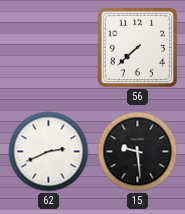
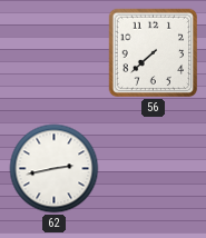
62: 2:41 -> 2:43
15: 9:29 -> none
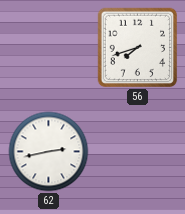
56: 7:38 -> 7:42
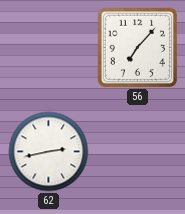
56: 7:42 -> 7:07
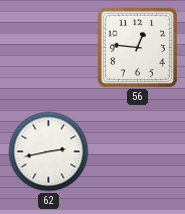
56: 7:07 -> 12:46
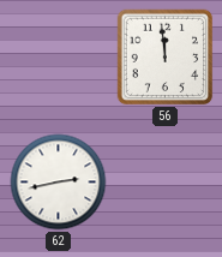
56: 12:46 -> 11:59
